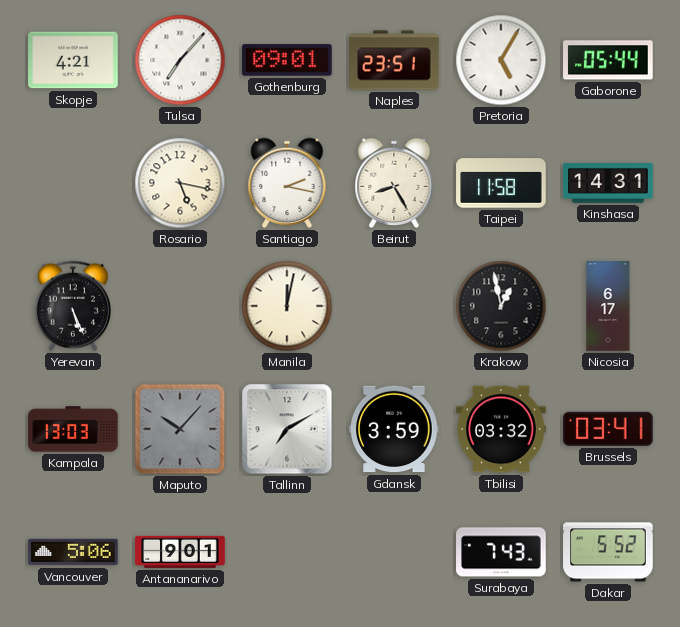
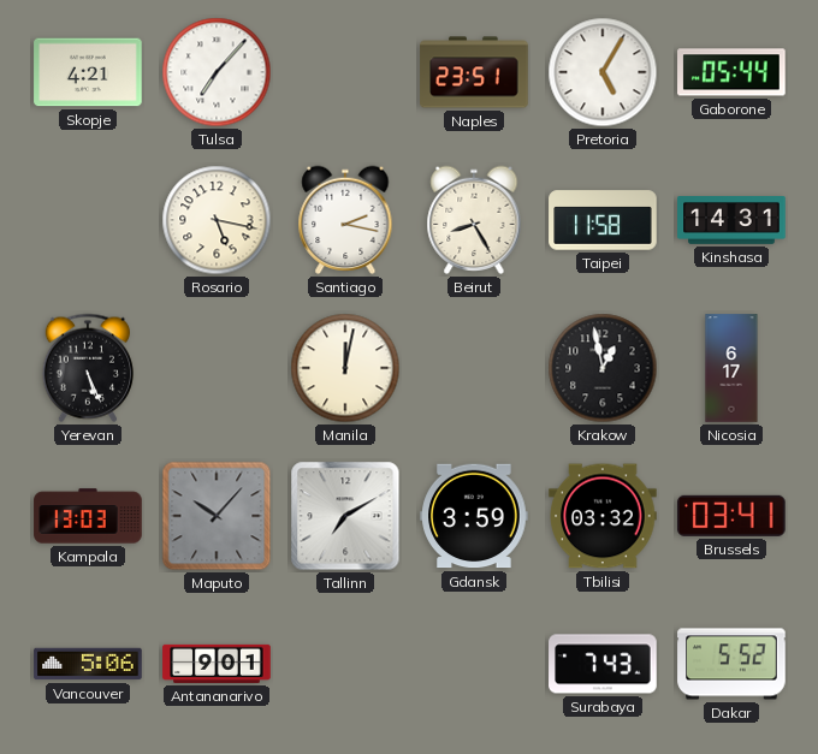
Gothenburg: 09:01 -> none
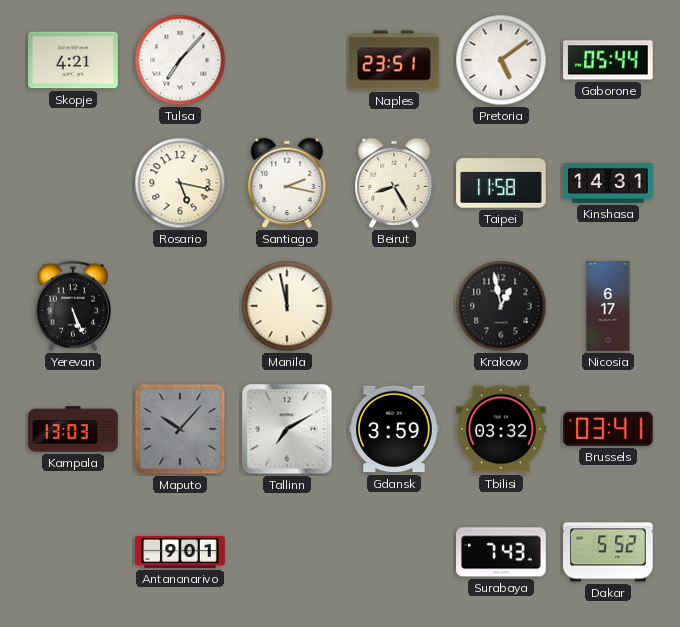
Pretoria: 5:05 -> 5:09
Manila: 12:02 -> 11:58
Vancouver: 5:06 -> none
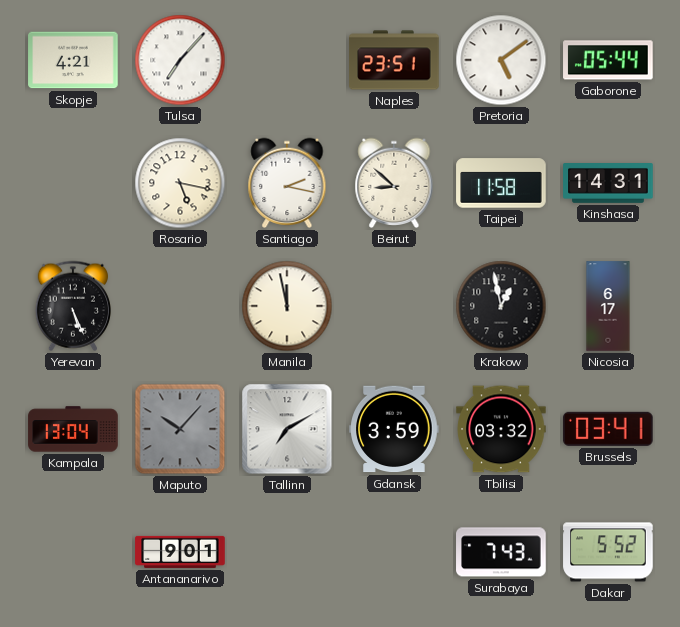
Beirut: 8:25 -> 8:52
Kampala: 13:03 -> 13:04
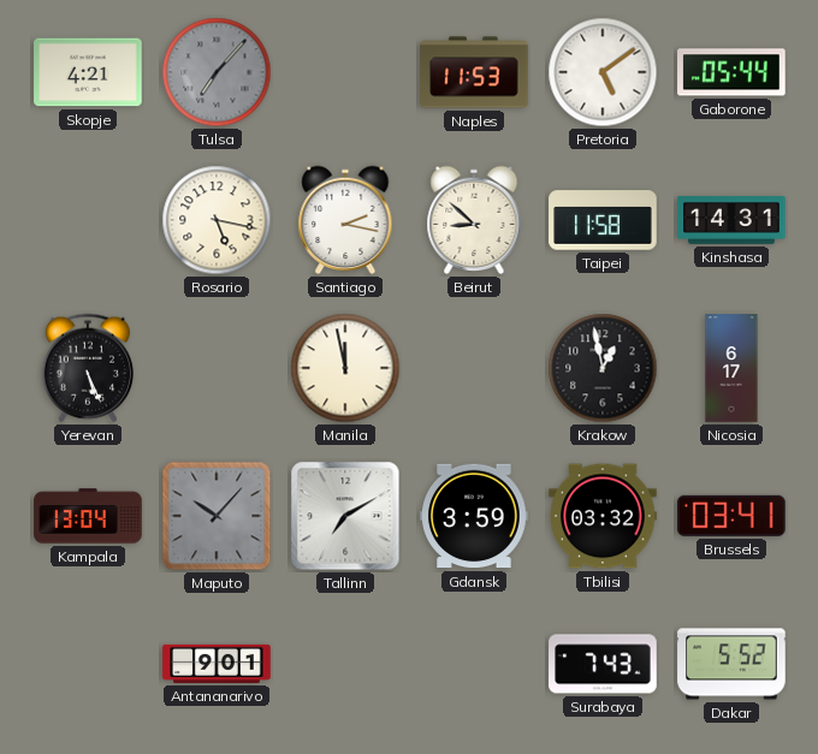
Tulsa dial: white -> grey
Naples: 23:51 -> 11:53
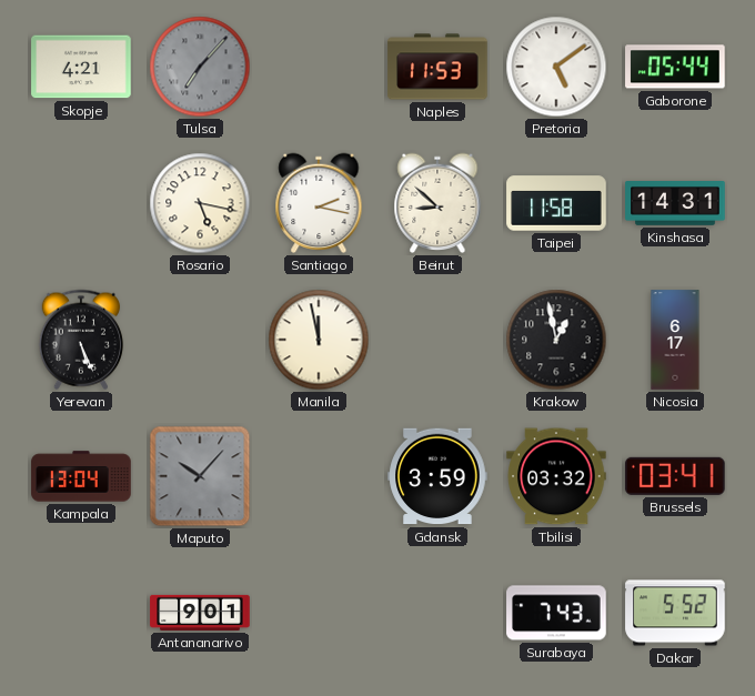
Tallinn: 7:10 -> none
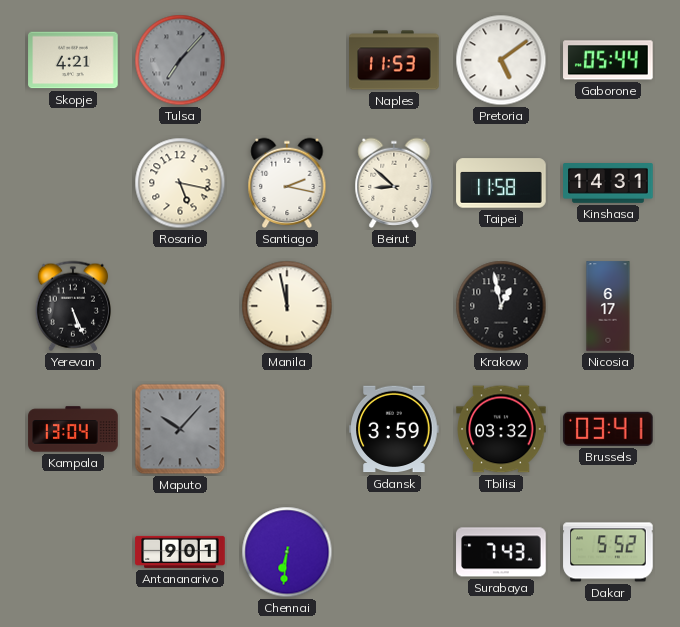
Chennai: none -> 6:31
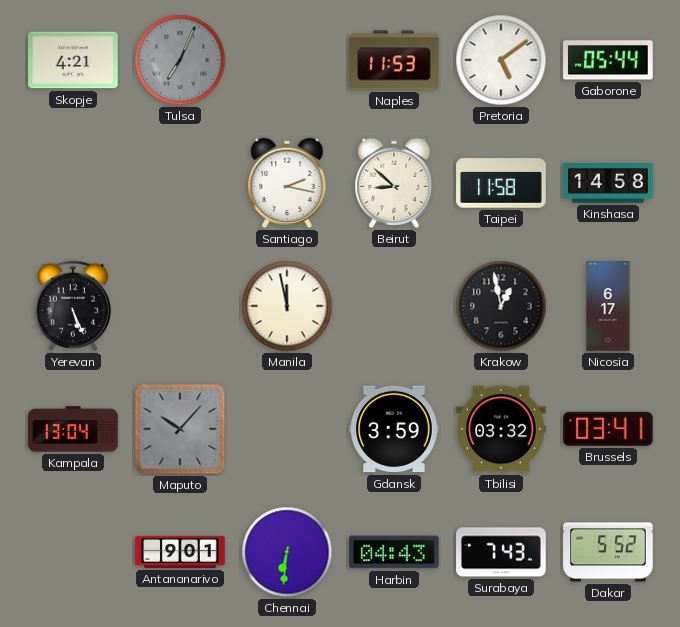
Tulsa: 7:07 -> 7:04
Rosario: 5:17 -> none
Kinshasa: 14:31 -> 14:58
Harbin: none -> 04:43
